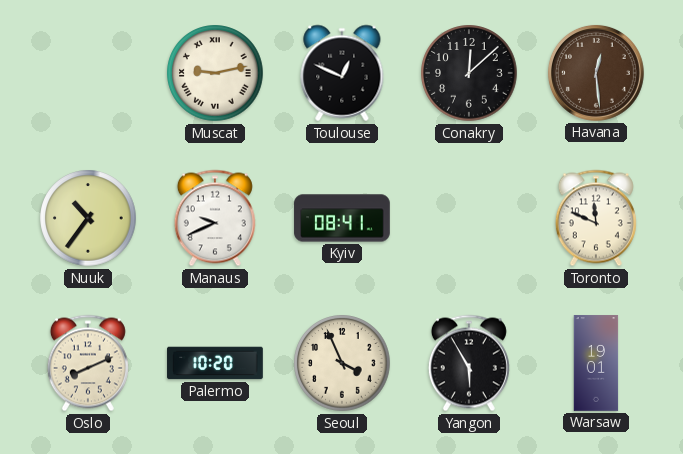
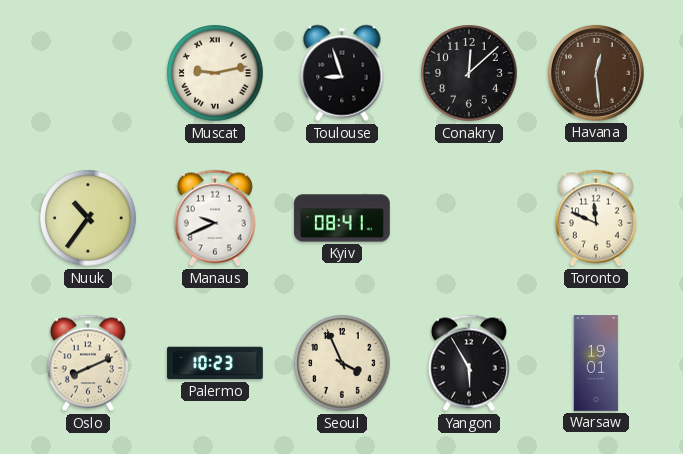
Toulouse: 12:49 -> 8:57
Palermo: 10:20 -> 10:23
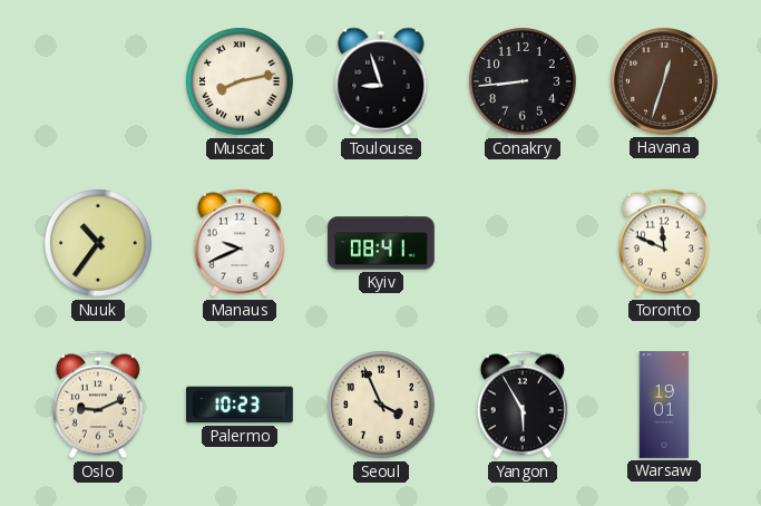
Muscat: 9:13 -> 8:13
Conakry: 12:08 -> 8:44
Havana: 12:29 -> 12:33
Oslo: 8:11 -> 9:11
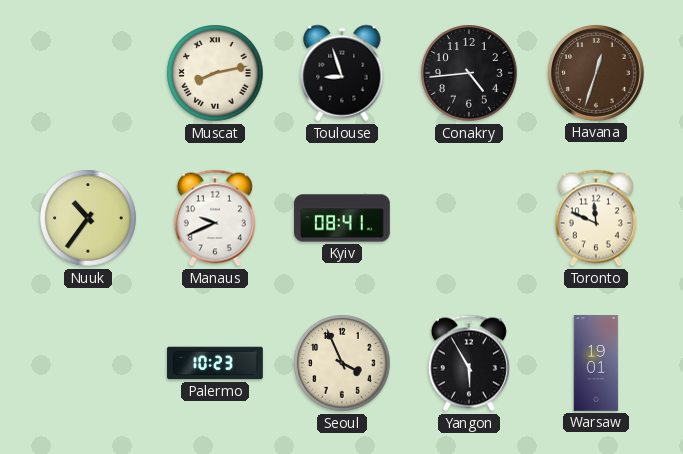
Conakry: 8:44 -> 4:44
Oslo: 9:11 -> none
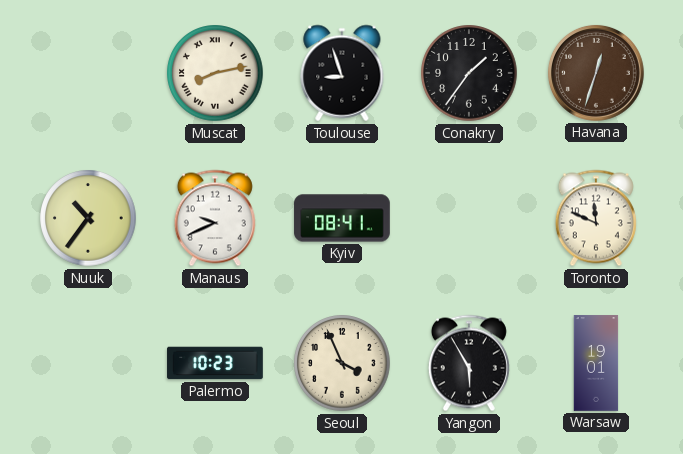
Conakry: 4:44 -> 1:36
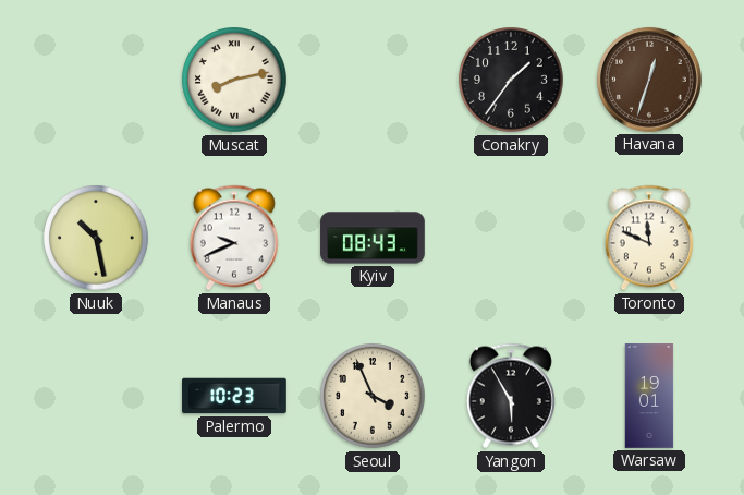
Toulouse: 8:57 -> none
Nuuk: 10:36 -> 10:28
Kyiv: 08:41 -> 08:43
